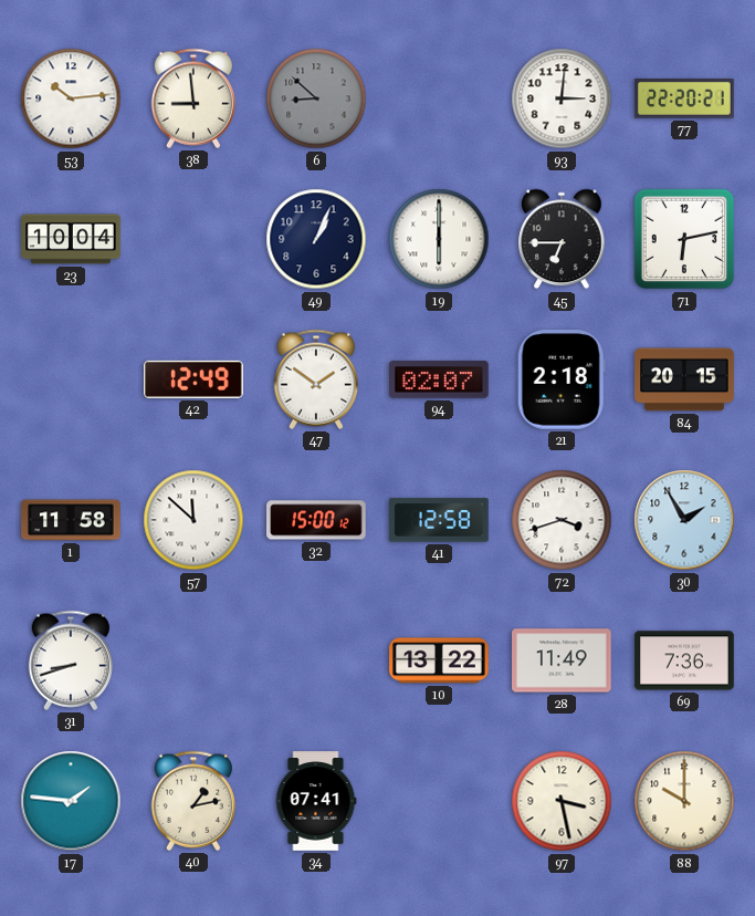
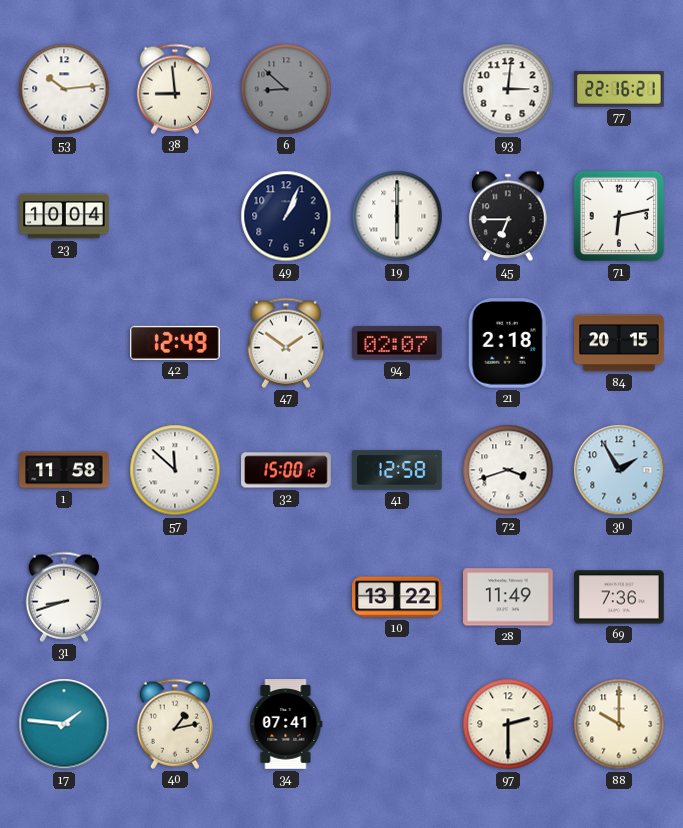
77: 22:20 -> 22:16
97: 3:28 -> 2:30
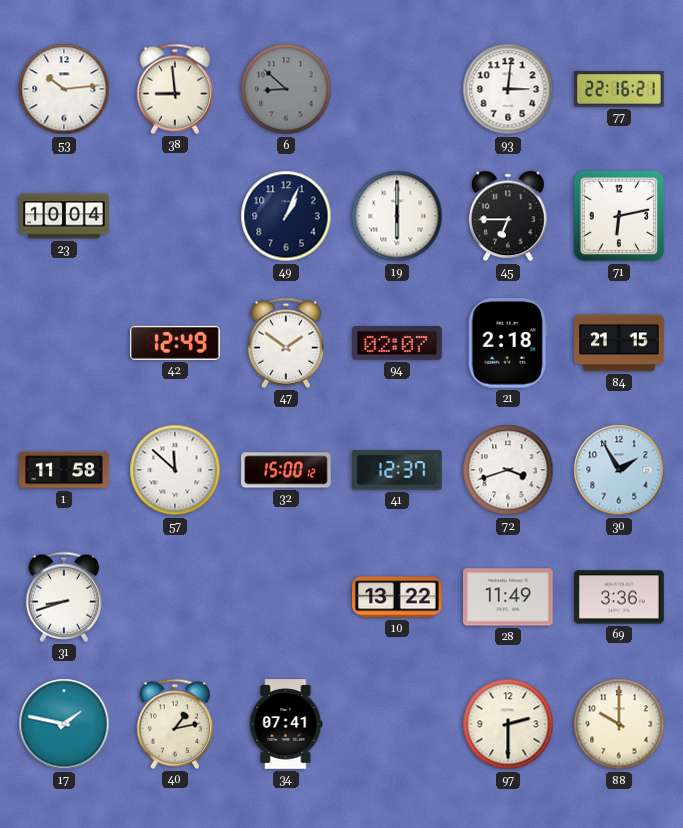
84: 20:15 -> 21:15
41: 12:58 -> 12:37
69: 7:36 -> 3:36
17: 1:46 -> 1:47
